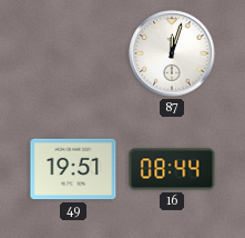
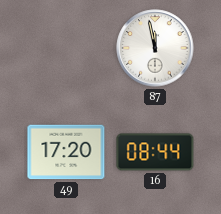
87: 12:03 -> 11:58
49: 19:51 -> 17:20
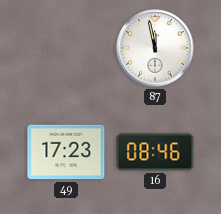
49: 17:20 -> 17:23
16: 08:44 -> 08:46
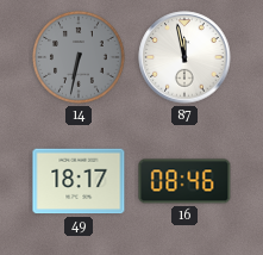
14: none -> 6:32
49: 17:23 -> 18:17
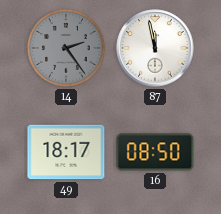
14: 6:32 -> 2:24
16: 08:46 -> 08:50
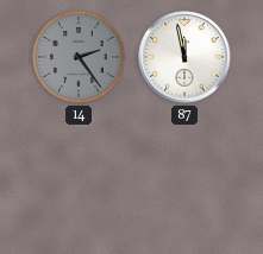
49: 18:17 -> none
16: 08:50 -> none
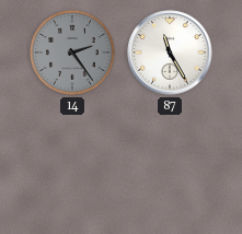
87: 11:58 -> 11:25
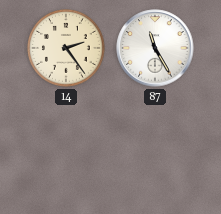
14 dial: grey -> cream
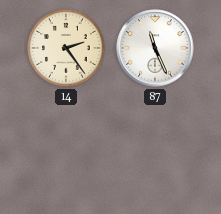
87: 11:25 -> 11:26
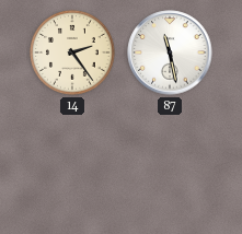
87: 11:26 -> 11:28
